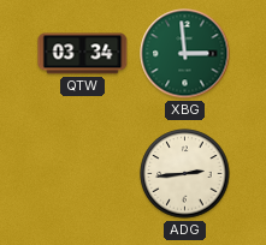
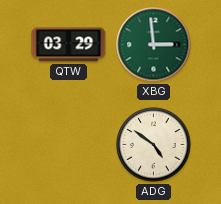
QTW: 03:34 -> 03:29
ADG: 2:44 -> 4:51
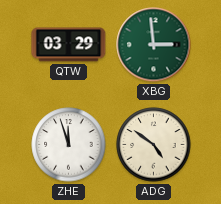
ZHE: none -> 11:57
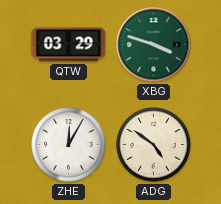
XBG: 2:59 -> 3:48
ZHE: 11:57 -> 12:05
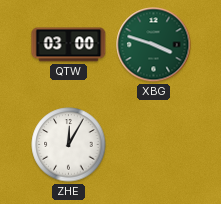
QTW: 03:29 -> 03:00
ADG: 4:51 -> none
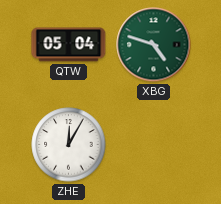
QTW: 03:00 -> 05:04
XBG: 3:48 -> 4:48
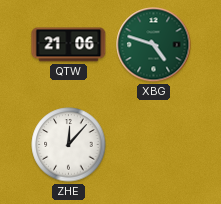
QTW: 05:04 -> 21:06
ZHE: 12:05 -> 12:07
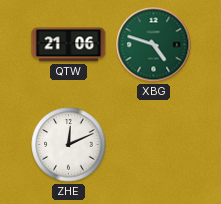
ZHE: 12:07 -> 12:11
